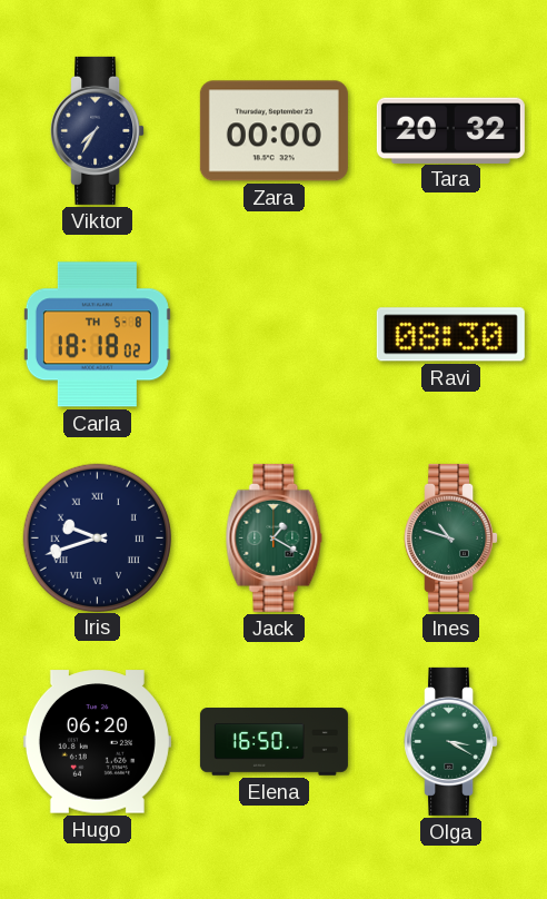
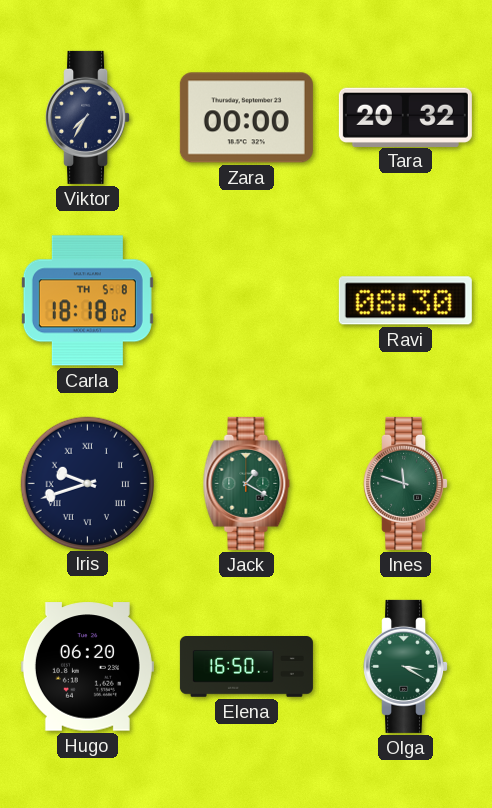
Ines: 10:48 -> 11:48
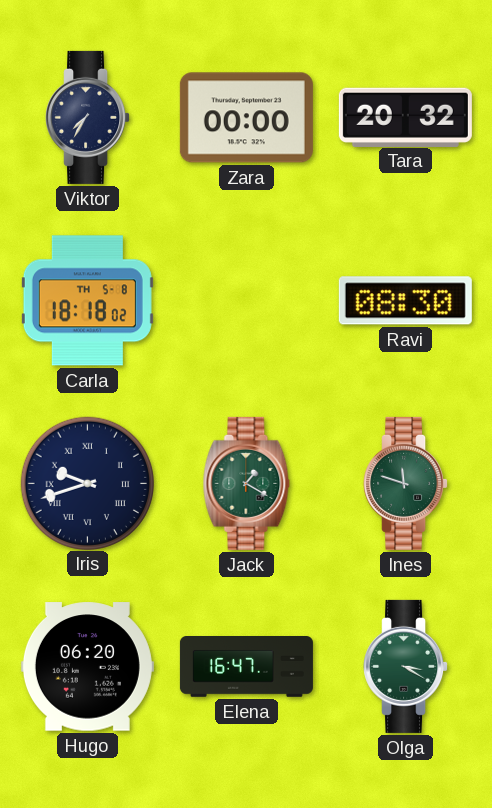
Elena: 16:50 -> 16:47
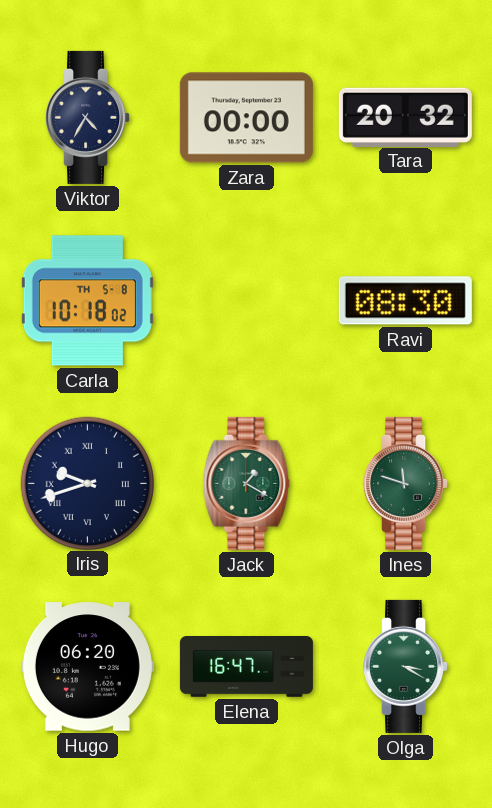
Viktor: 7:35 -> 4:35
Carla: 18:18 -> 10:18
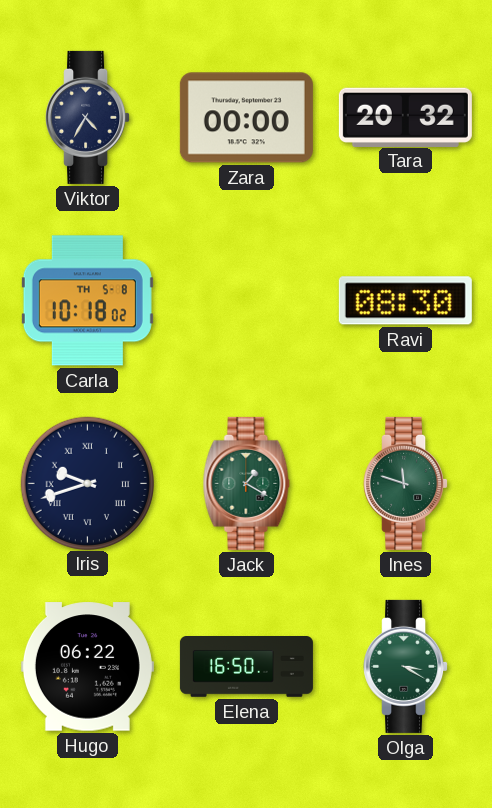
Hugo: 06:20 -> 06:22
Elena: 16:47 -> 16:50
